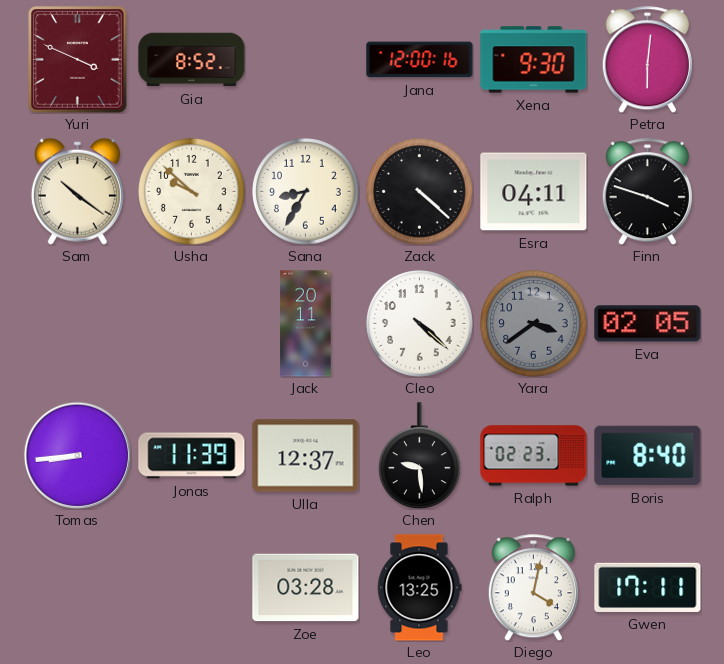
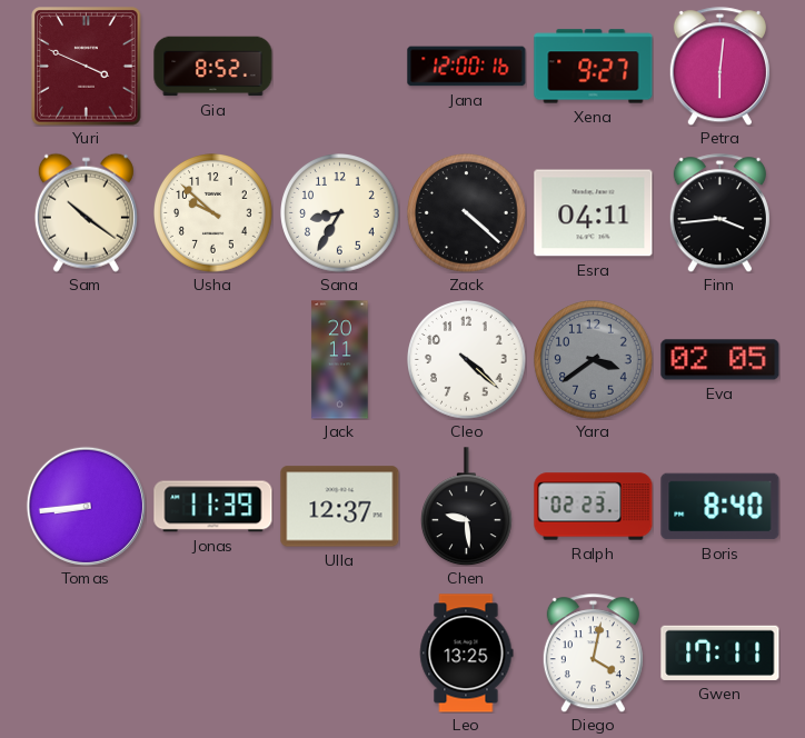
Xena: 9:30 -> 9:27
Finn: 3:48 -> 3:44
Zoe: 03:28 -> none
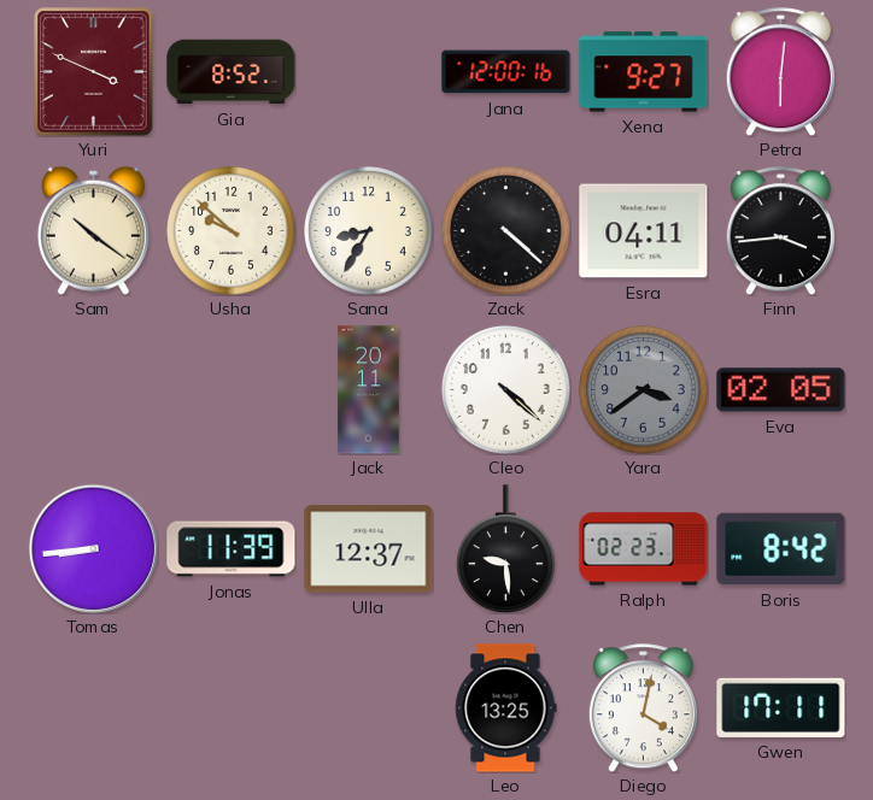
Boris: 8:40 -> 8:42
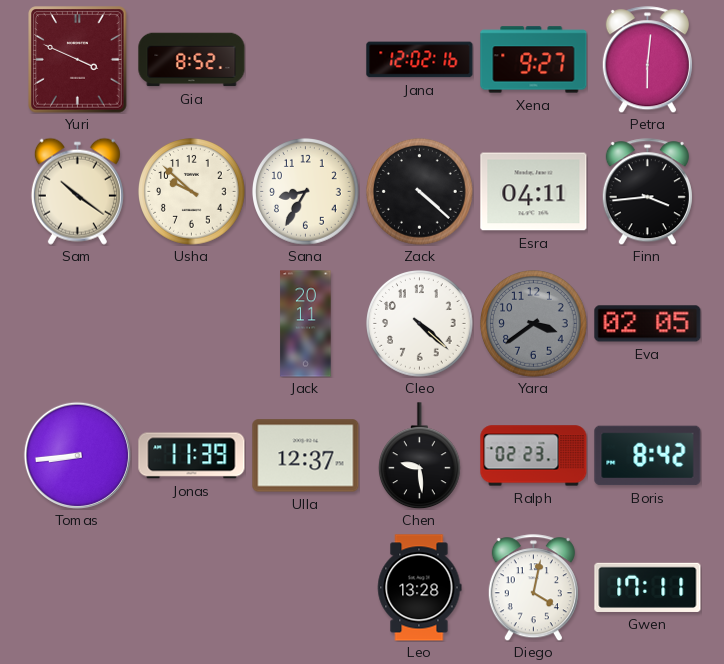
Jana: 12:00 -> 12:02
Leo: 13:25 -> 13:28
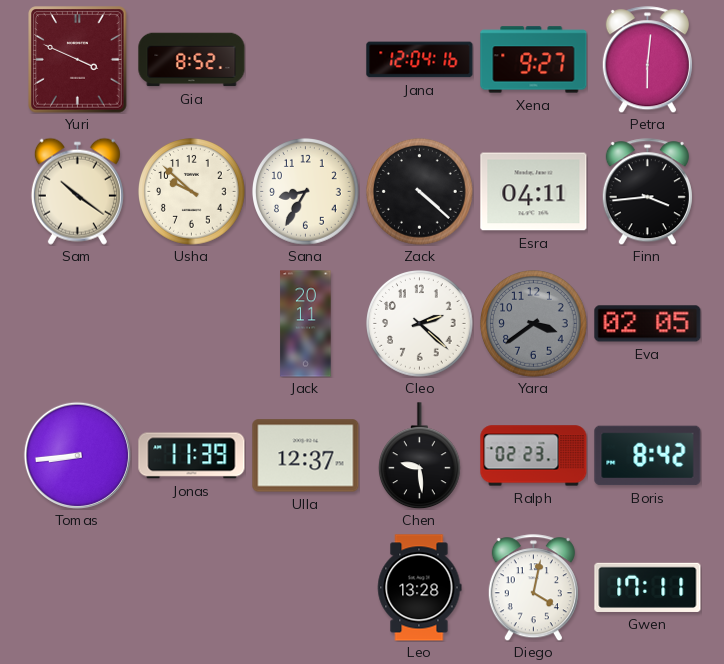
Jana: 12:02 -> 12:04
Cleo: 4:22 -> 2:22
